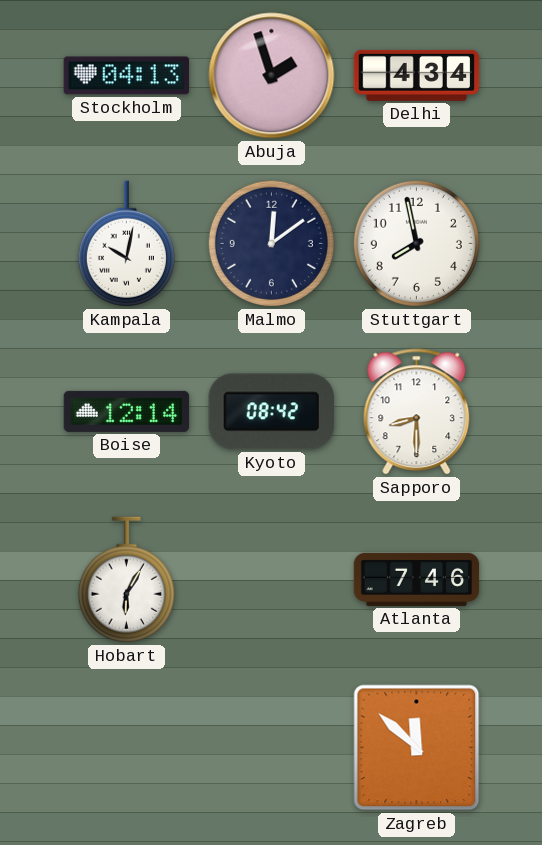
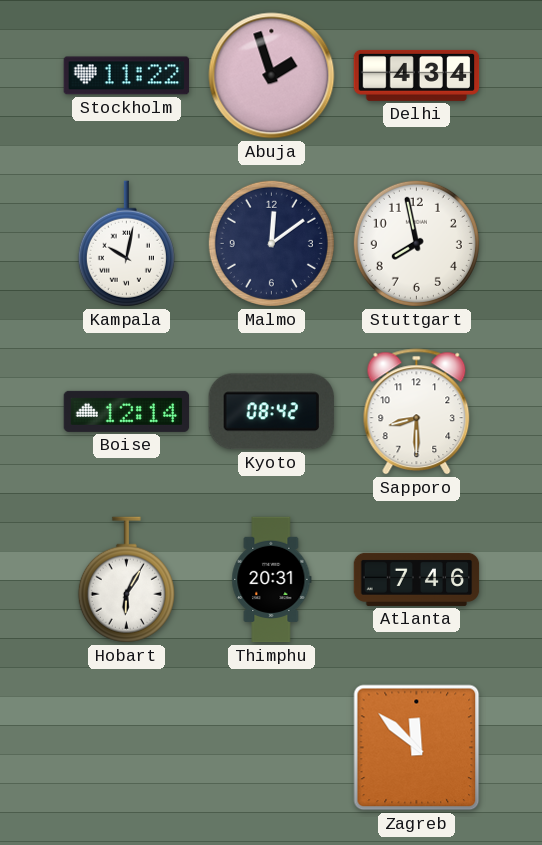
Stockholm: 04:13 -> 11:22
Thimphu: none -> 20:31
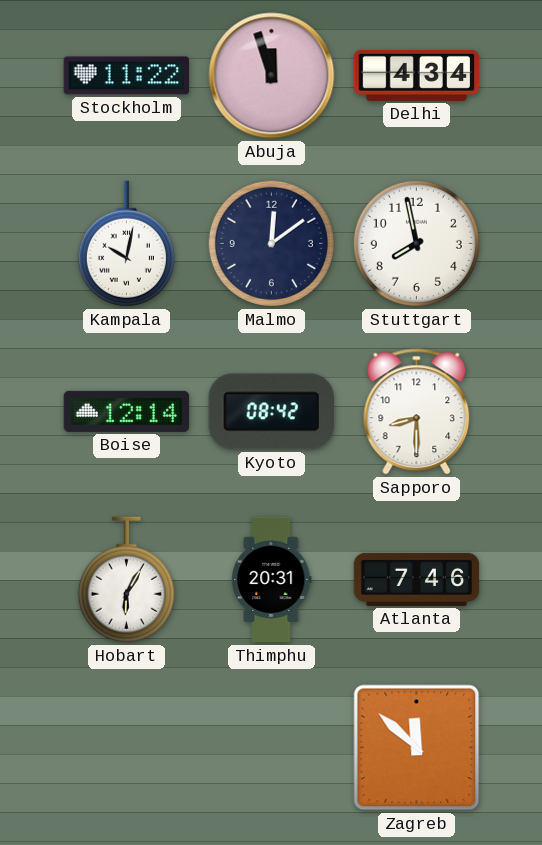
Abuja: 1:57 -> 11:57
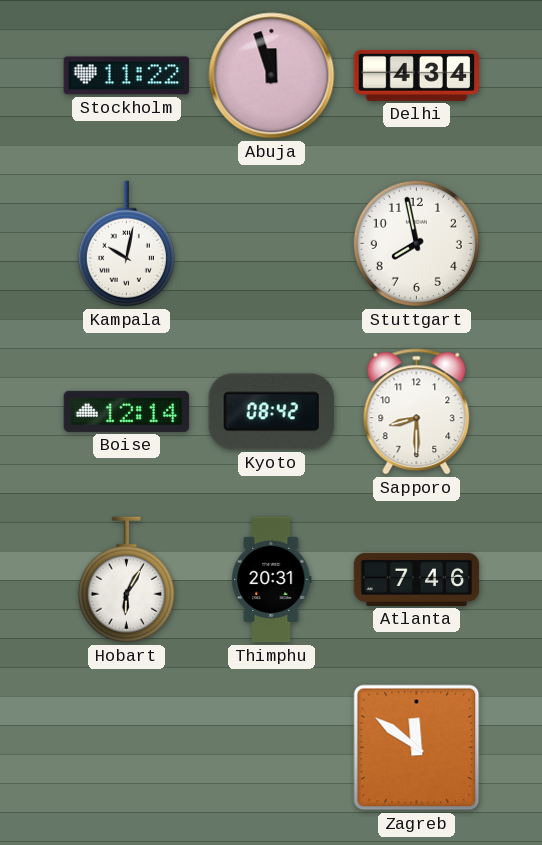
Malmo: 12:09 -> none
Zagreb: 11:52 -> 11:51
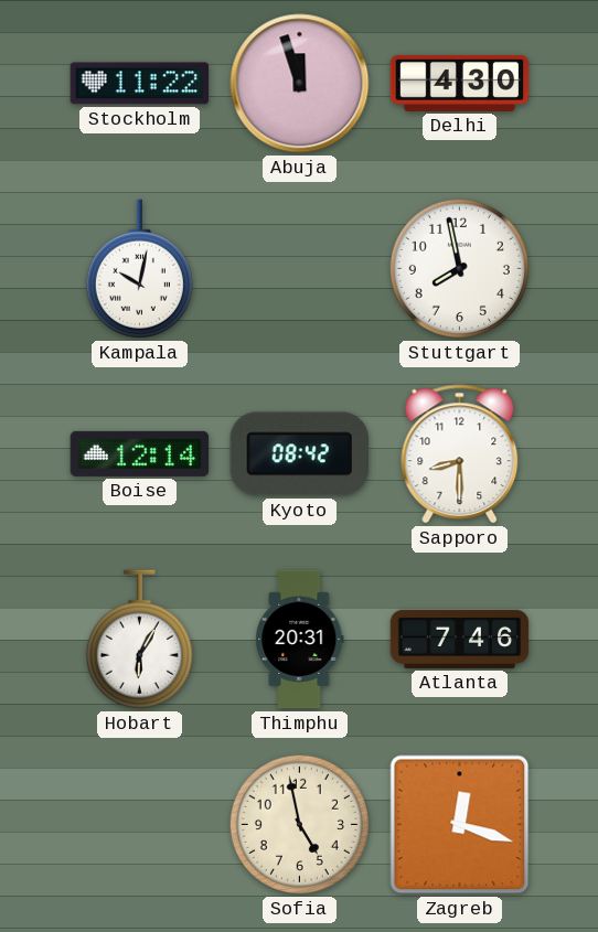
Delhi: 4:34 -> 4:30
Sofia: none -> 4:58
Zagreb: 11:51 -> 12:18
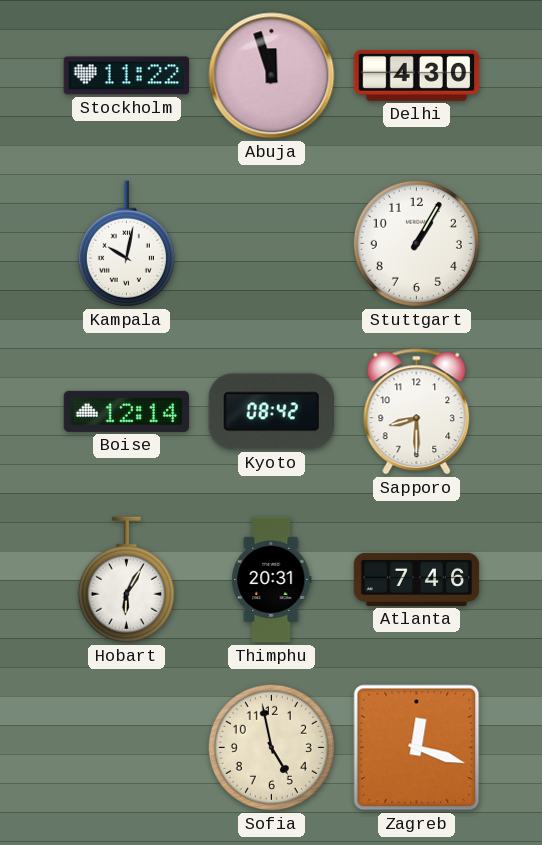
Stuttgart: 7:58 -> 1:05
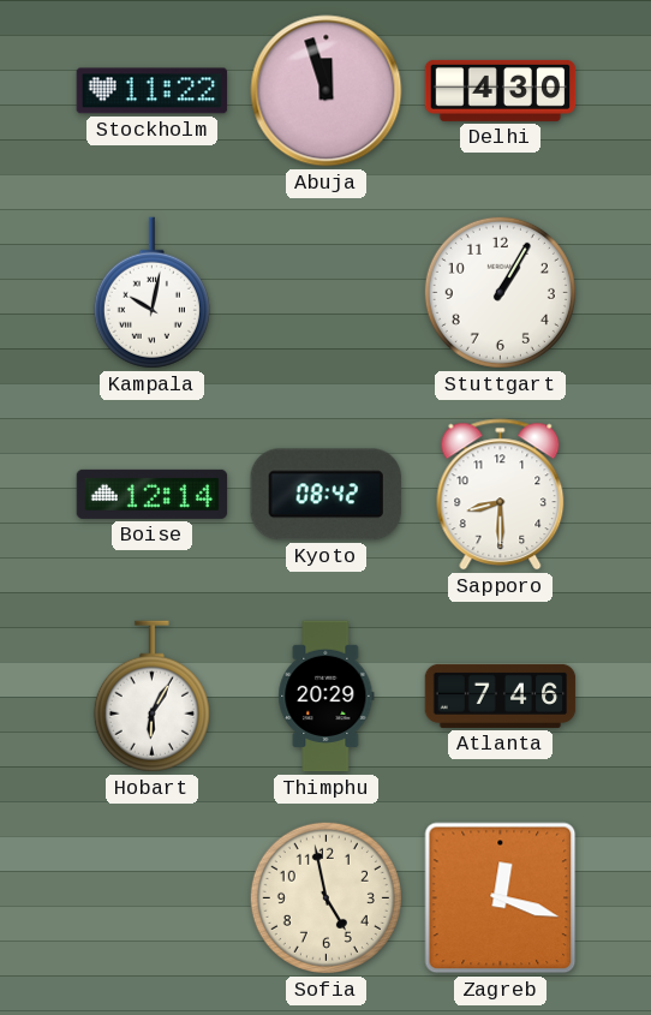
Thimphu: 20:31 -> 20:29
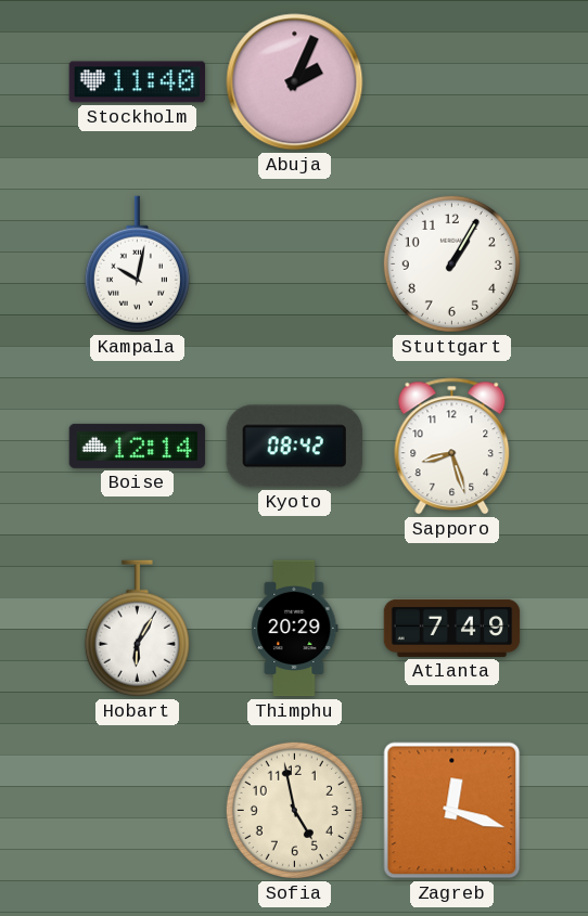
Stockholm: 11:22 -> 11:40
Abuja: 11:57 -> 2:04
Delhi: 4:30 -> none
Sapporo: 8:30 -> 8:27
Atlanta: 7:46 -> 7:49
